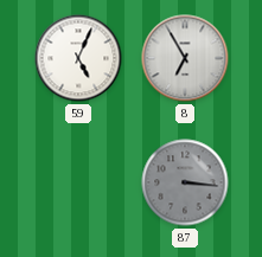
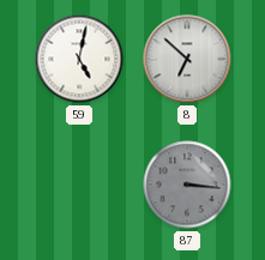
59: 5:04 -> 5:02
8: 6:55 -> 6:52
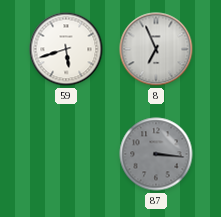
59: 5:02 -> 5:42
8: 6:52 -> 6:56
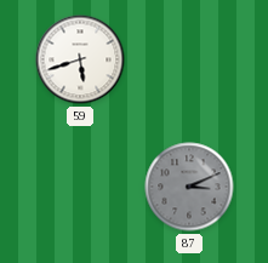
8: 6:56 -> none
87: 3:16 -> 3:11
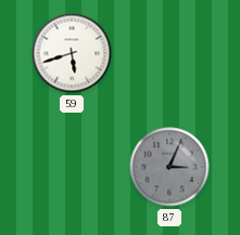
87: 3:11 -> 3:04
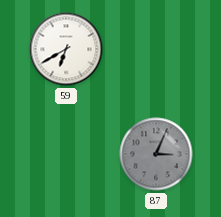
59: 5:42 -> 6:40
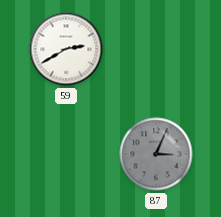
59: 6:40 -> 2:40
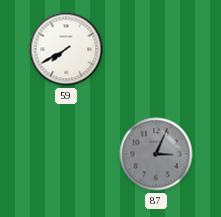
59: 2:40 -> 7:40
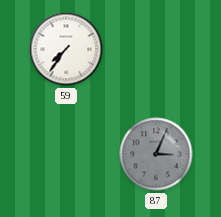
59: 7:40 -> 7:36
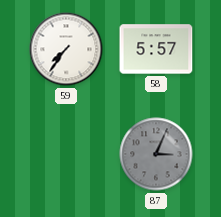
58: none -> 5:57
